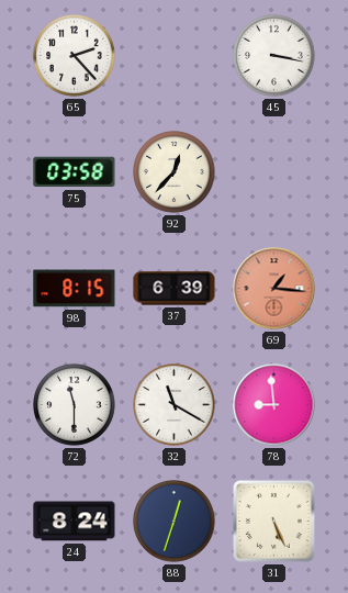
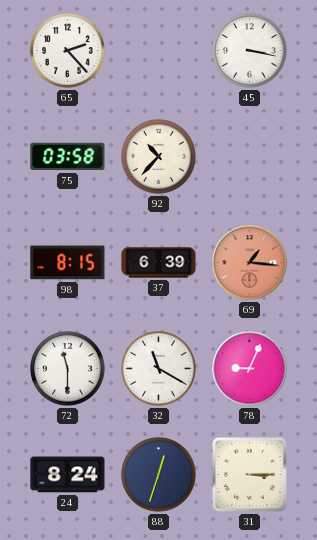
92: 12:37 -> 10:37
78: 8:59 -> 9:04
31: 5:26 -> 3:15
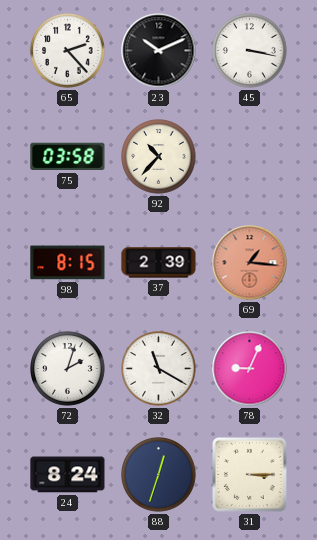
23: none -> 10:11
37: 6:39 -> 2:39
72: 11:30 -> 2:03
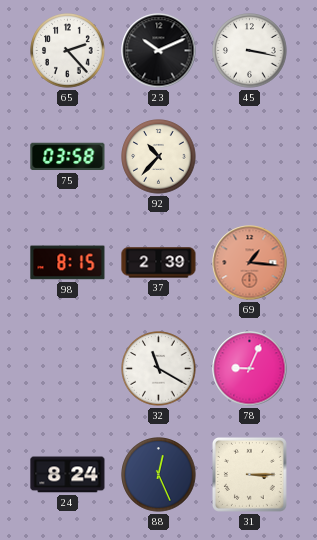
72: 2:03 -> none
88: 12:33 -> 12:26
